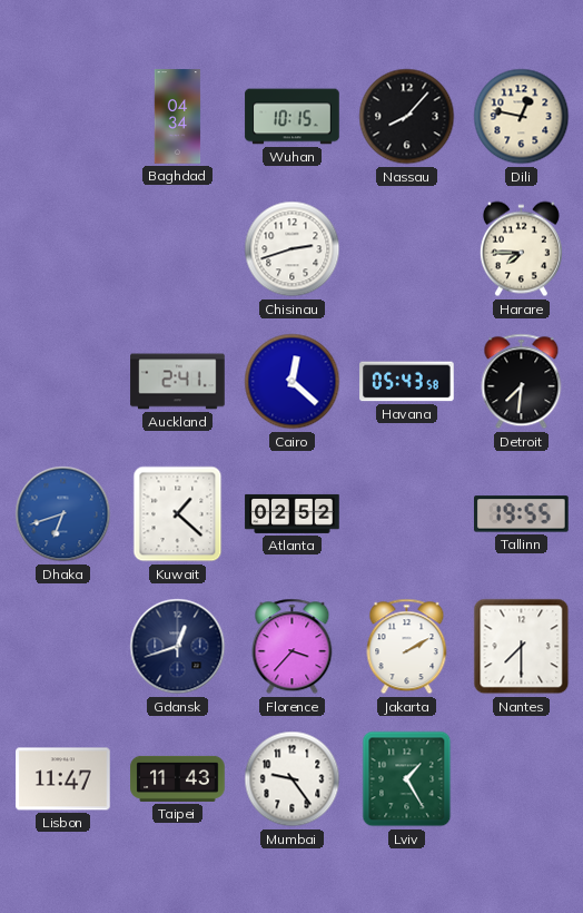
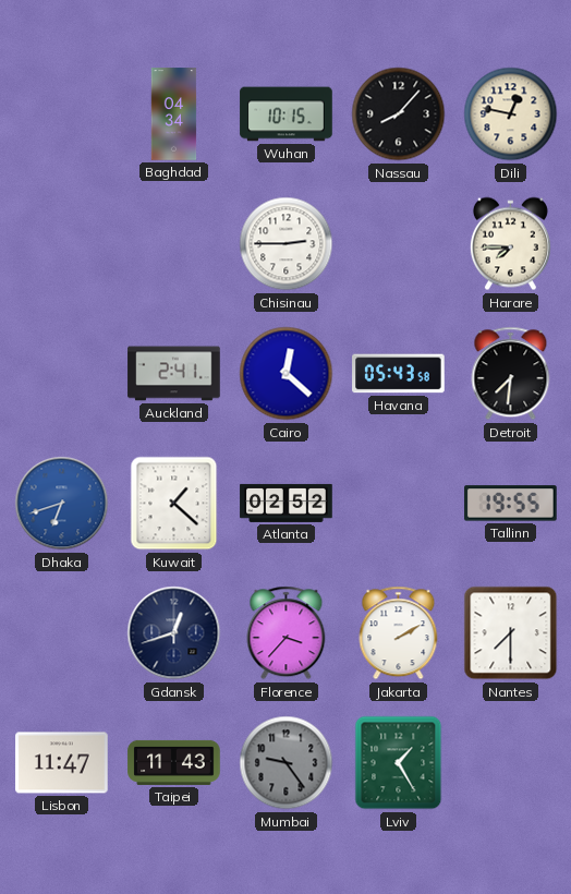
Chisinau: 2:42 -> 2:45
Mumbai dial: white -> grey
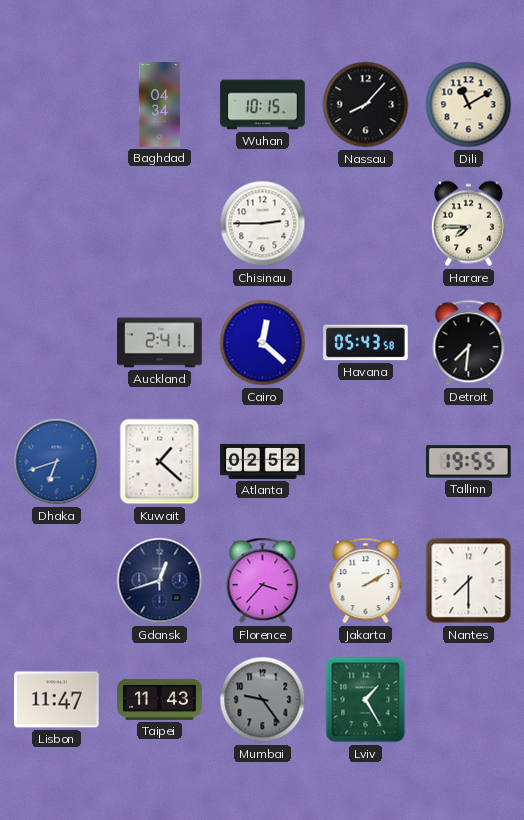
Dili: 12:47 -> 11:10
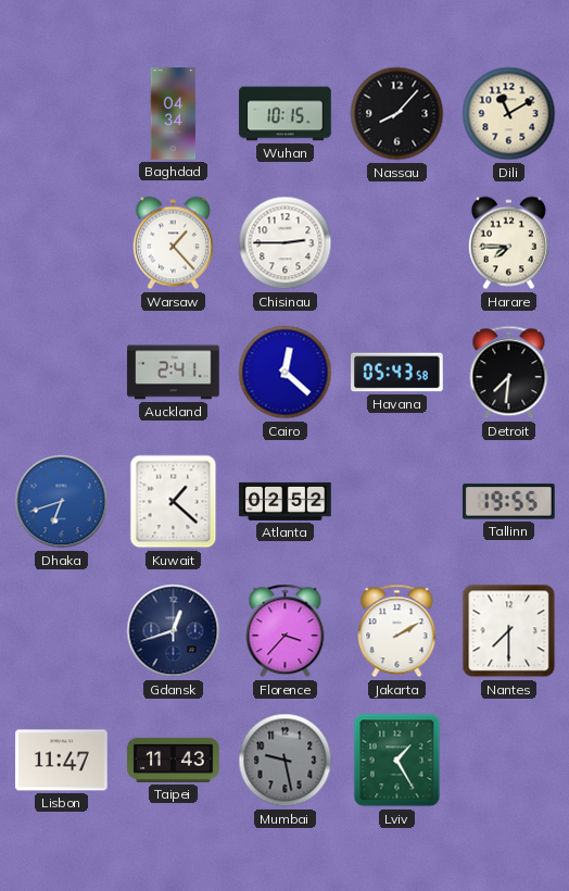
Warsaw: none -> 1:23
Mumbai: 9:24 -> 9:28
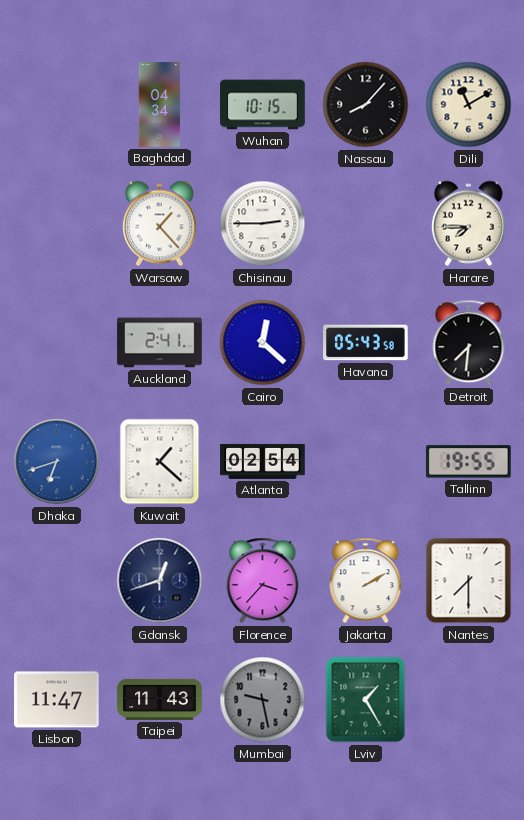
Atlanta: 02:52 -> 02:54
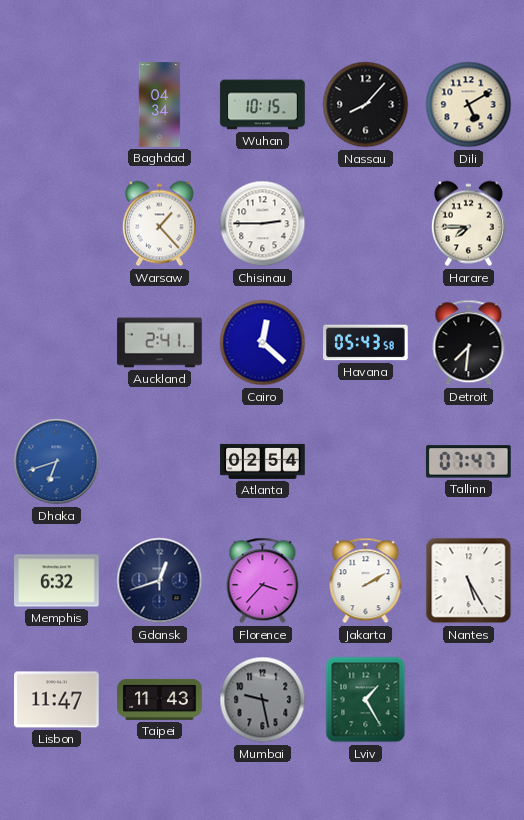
Dili: 11:10 -> 5:10
Kuwait: 1:22 -> none
Tallinn: 19:55 -> 07:47
Memphis: none -> 6:32
Nantes: 7:30 -> 5:25
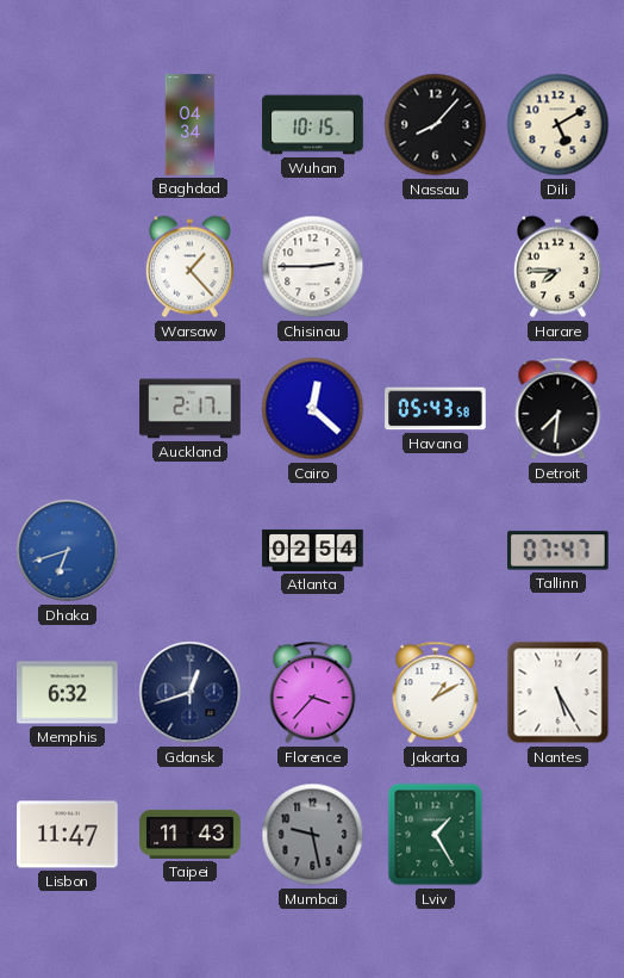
Auckland: 2:41 -> 2:17
Jakarta: 2:10 -> 1:10
